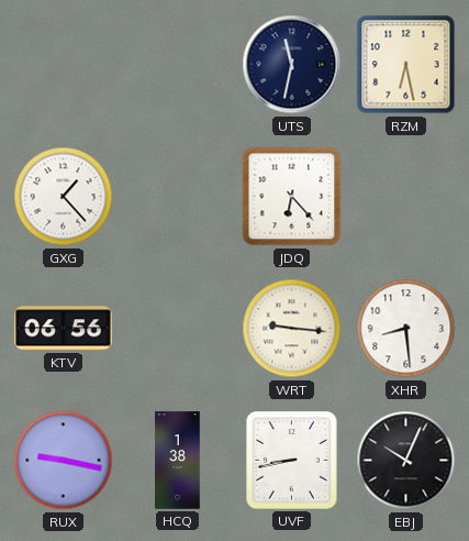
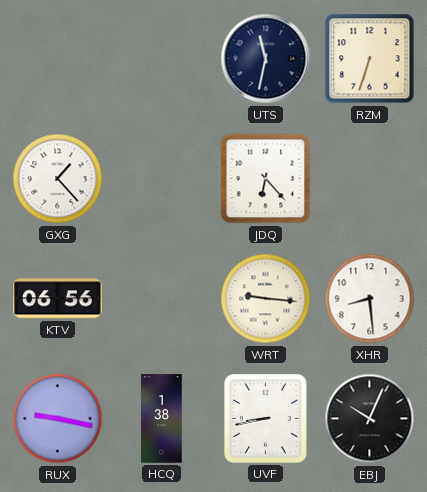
RZM: 6:28 -> 6:33
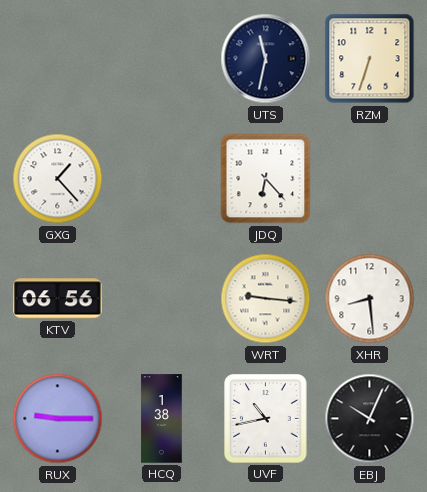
RUX: 9:17 -> 9:15
UVF: 8:43 -> 10:43
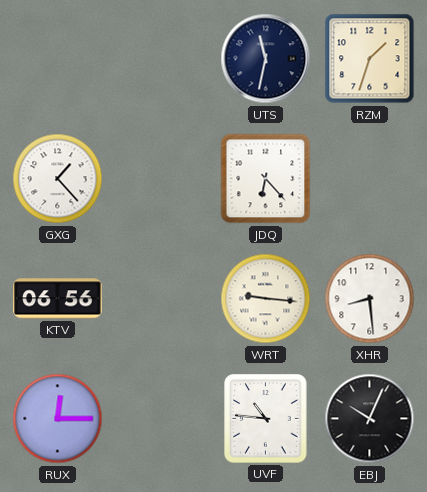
RZM: 6:33 -> 1:33
RUX: 9:15 -> 12:15
HCQ: 1:38 -> none
UVF: 10:43 -> 10:46
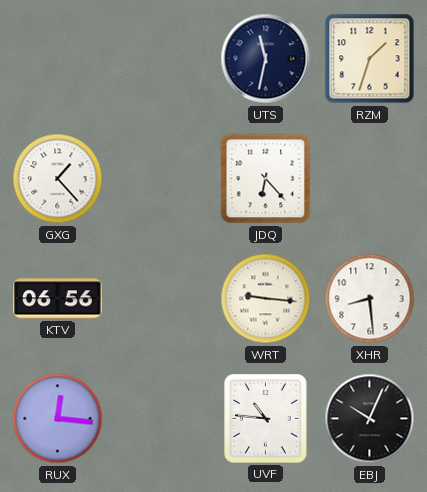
RUX: 12:15 -> 12:16
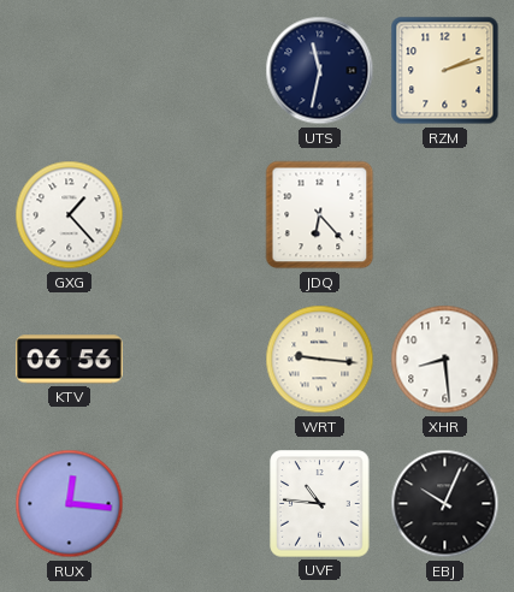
RZM: 1:33 -> 2:12
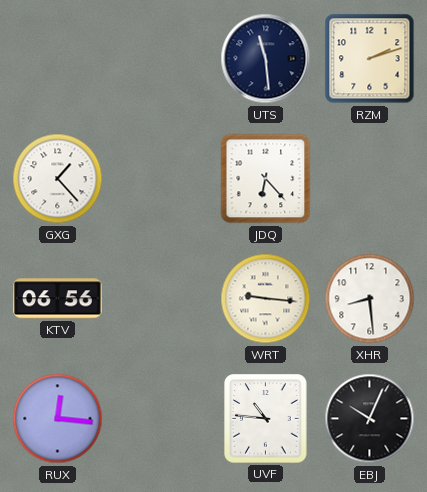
UTS: 11:32 -> 11:29
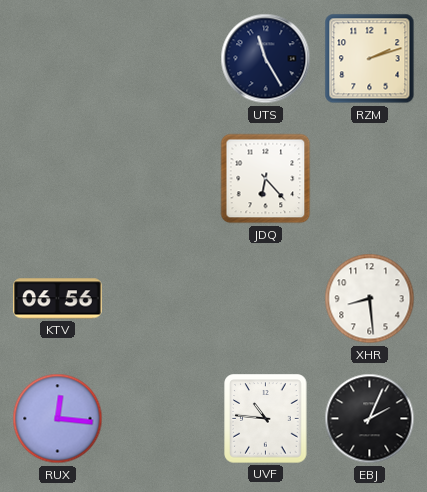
UTS: 11:29 -> 11:25
GXG: 1:23 -> none
WRT: 9:16 -> none
EBJ: 10:04 -> 2:04
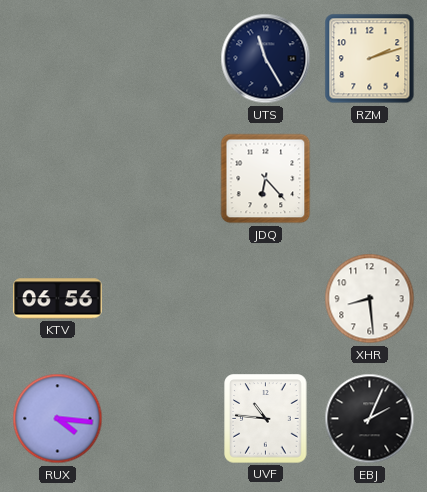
RUX: 12:16 -> 4:16
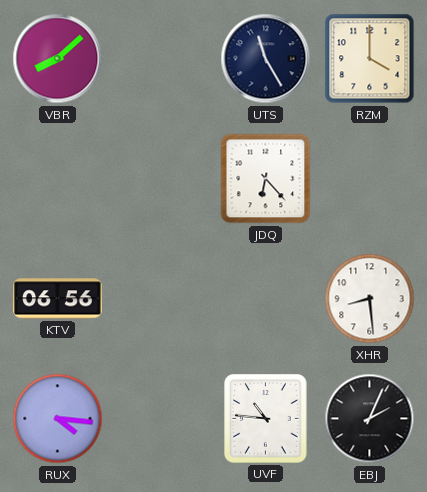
VBR: none -> 8:08
RZM: 2:12 -> 4:00
